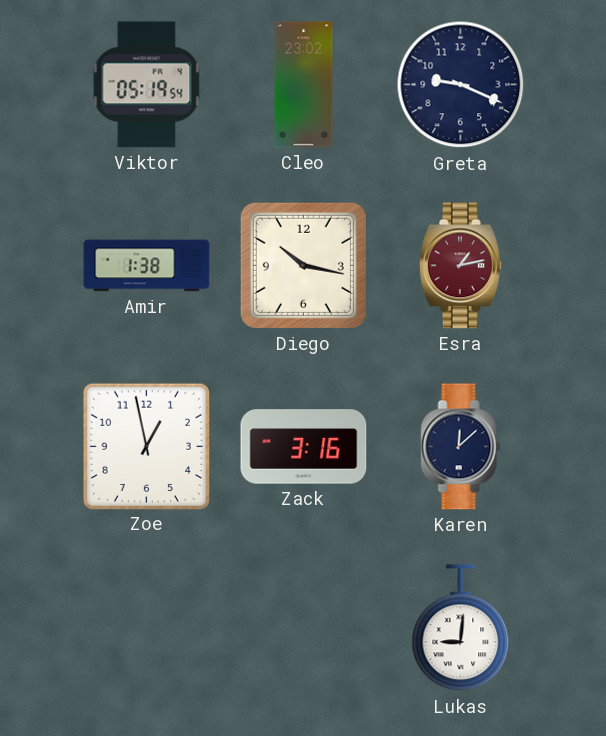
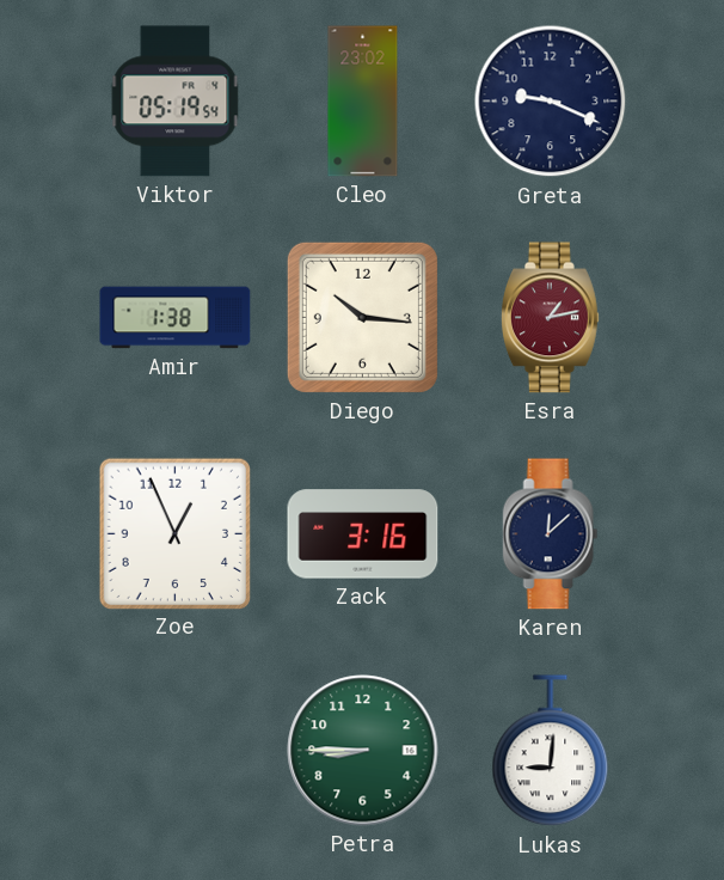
Diego: 10:17 -> 10:16
Zoe: 12:58 -> 12:56
Petra: none -> 8:45
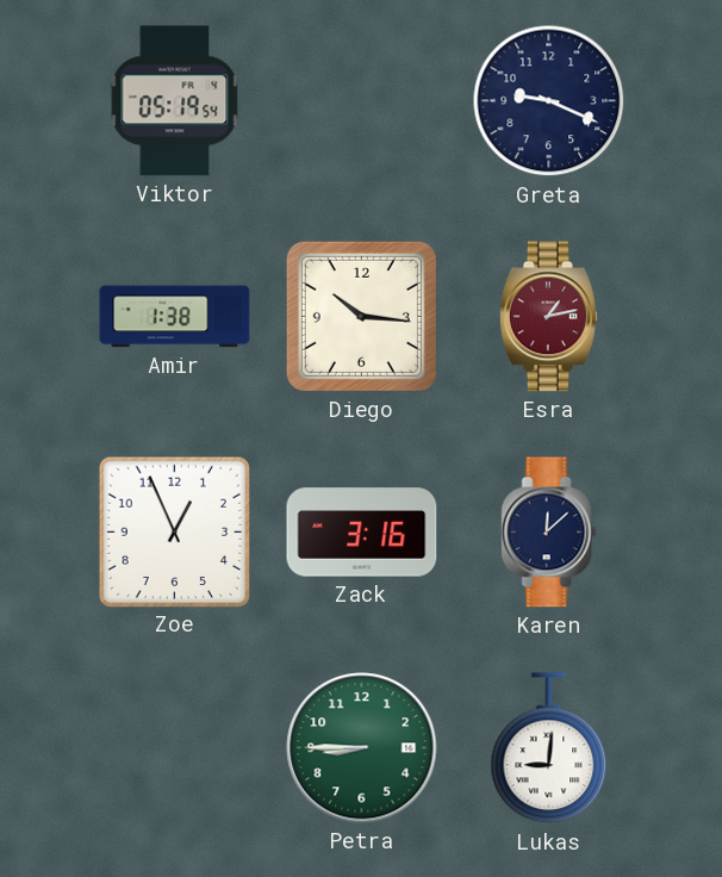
Cleo: 23:02 -> none
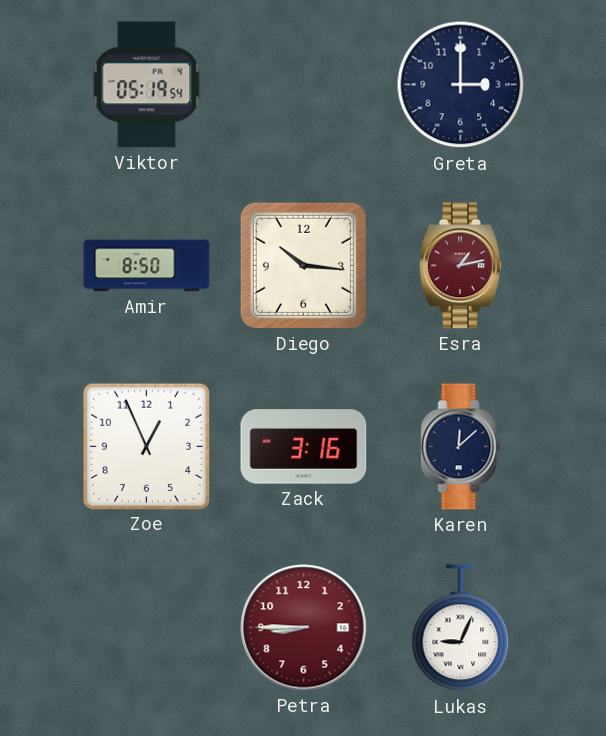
Greta: 9:19 -> 3:00
Amir: 1:38 -> 8:50
Petra dial: green -> burgundy
Lukas: 9:01 -> 9:04
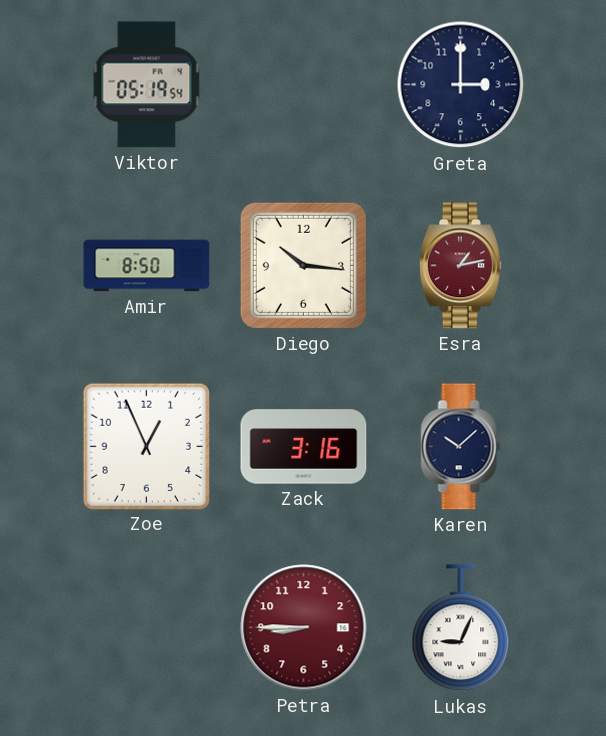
Karen: 12:08 -> 10:08
